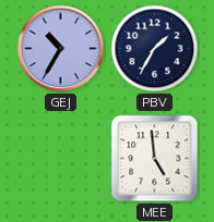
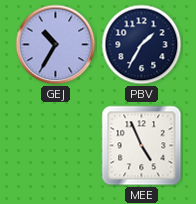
MEE: 4:59 -> 4:56
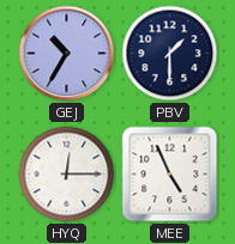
PBV: 1:35 -> 1:30
HYQ: none -> 12:15
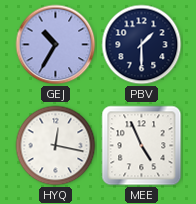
HYQ: 12:15 -> 12:17
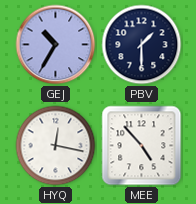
MEE: 4:56 -> 4:53
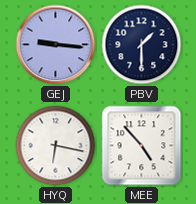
GEJ: 10:35 -> 9:16
HYQ: 12:17 -> 6:17
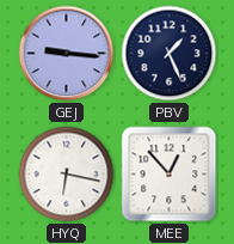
PBV: 1:30 -> 1:26
MEE: 4:53 -> 12:53
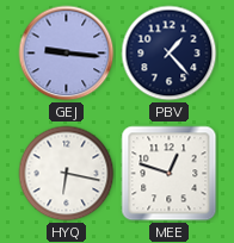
PBV: 1:26 -> 1:23
MEE: 12:53 -> 12:48
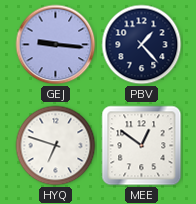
HYQ: 6:17 -> 6:48
MEE: 12:48 -> 12:51
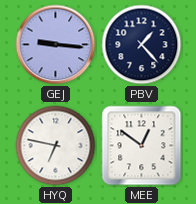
HYQ: 6:48 -> 6:47
